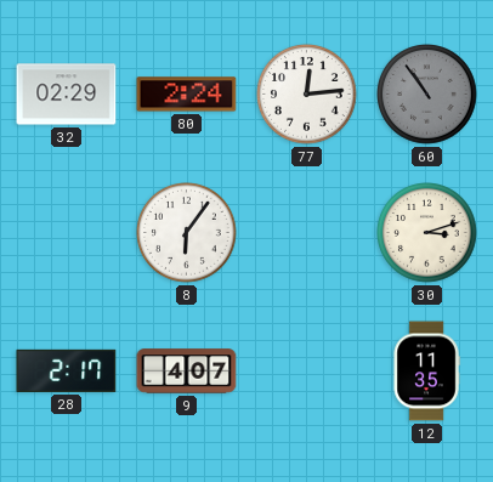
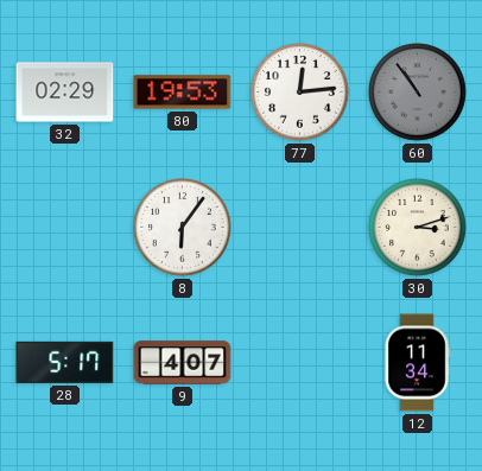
80: 2:24 -> 19:53
28: 2:17 -> 5:17
12: 11:35 -> 11:34
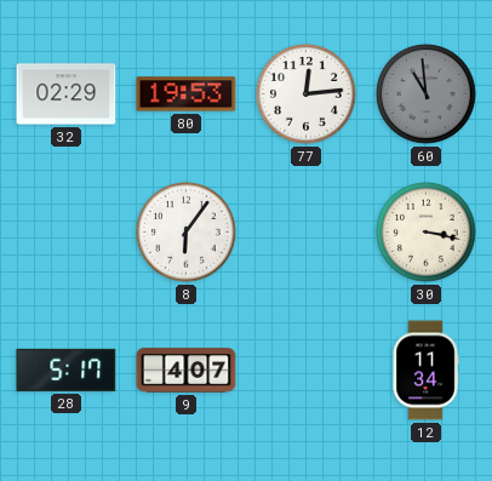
60: 10:54 -> 10:59
30: 3:12 -> 3:17
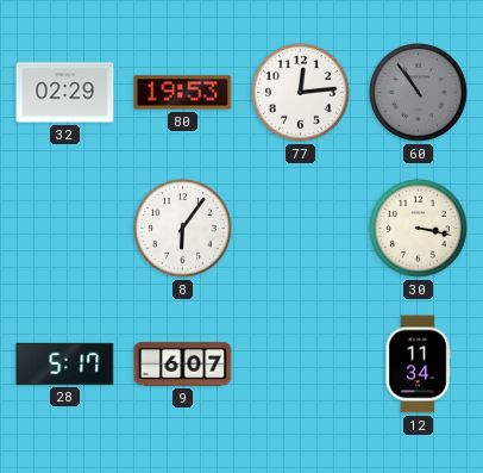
60: 10:59 -> 10:54
9: 4:07 -> 6:07
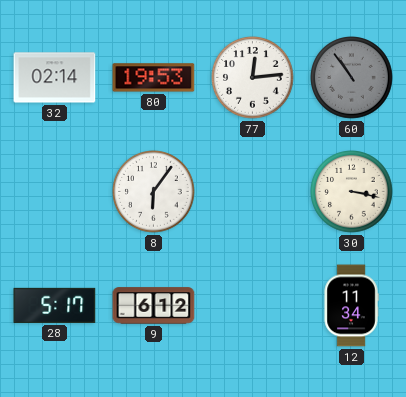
32: 02:29 -> 02:14
9: 6:07 -> 6:12
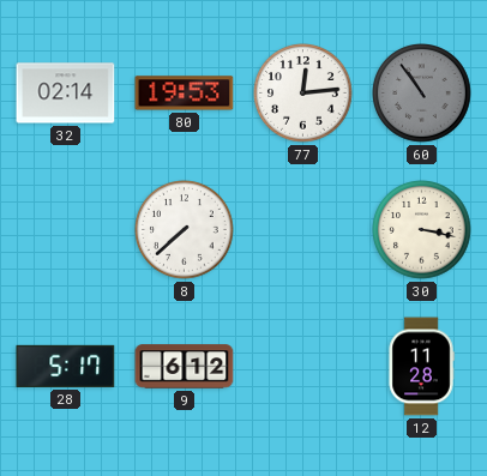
8: 6:06 -> 7:38
12: 11:34 -> 11:28
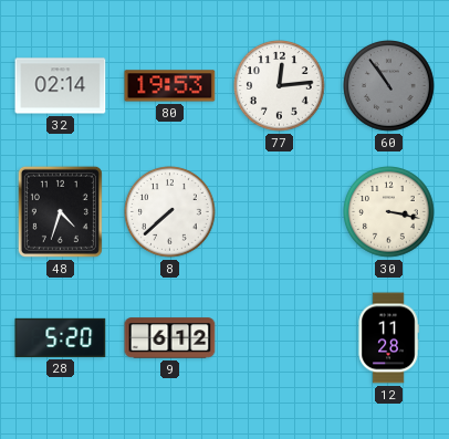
48: none -> 4:33
28: 5:17 -> 5:20
